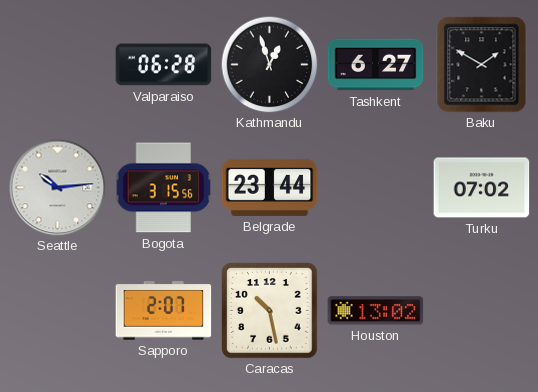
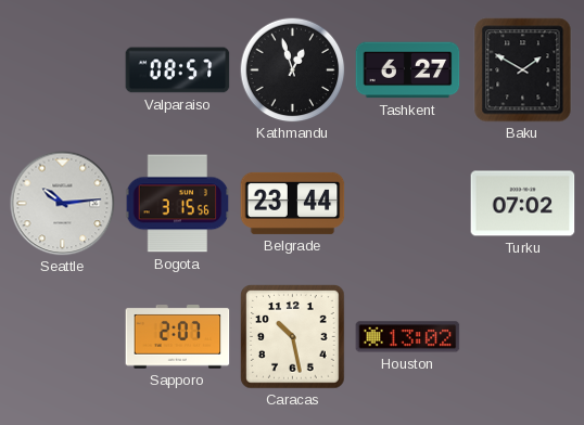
Valparaiso: 06:28 -> 08:57
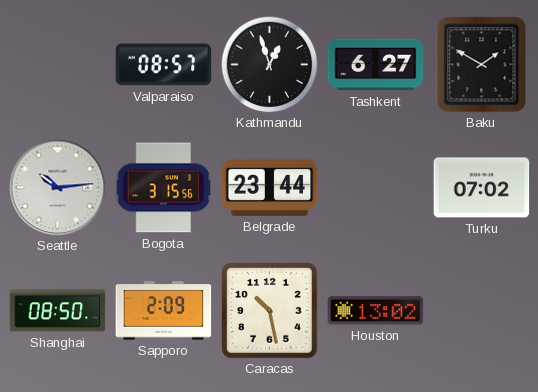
Shanghai: none -> 08:50
Sapporo: 2:07 -> 2:09
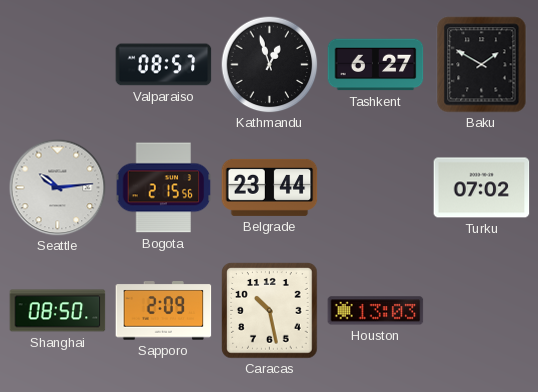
Bogota: 3:15 -> 2:15
Houston: 13:02 -> 13:03
